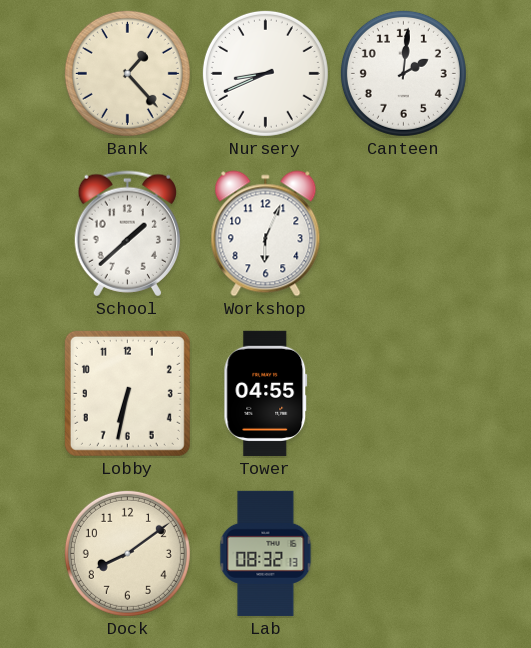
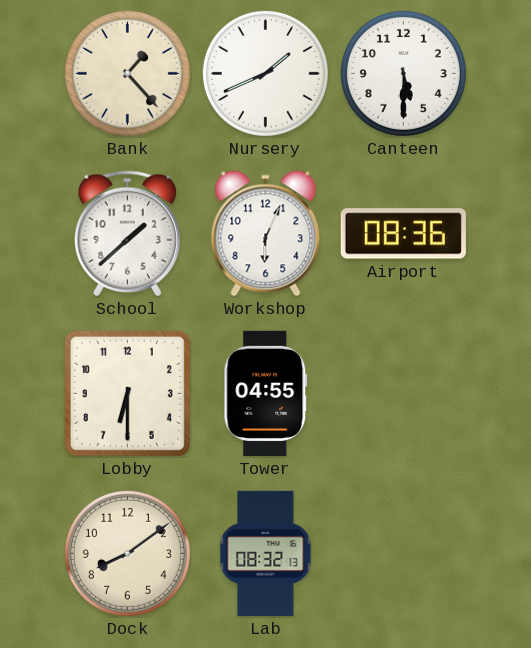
Nursery: 8:41 -> 1:41
Canteen: 2:01 -> 5:30
Airport: none -> 08:36
Lobby: 6:32 -> 6:30
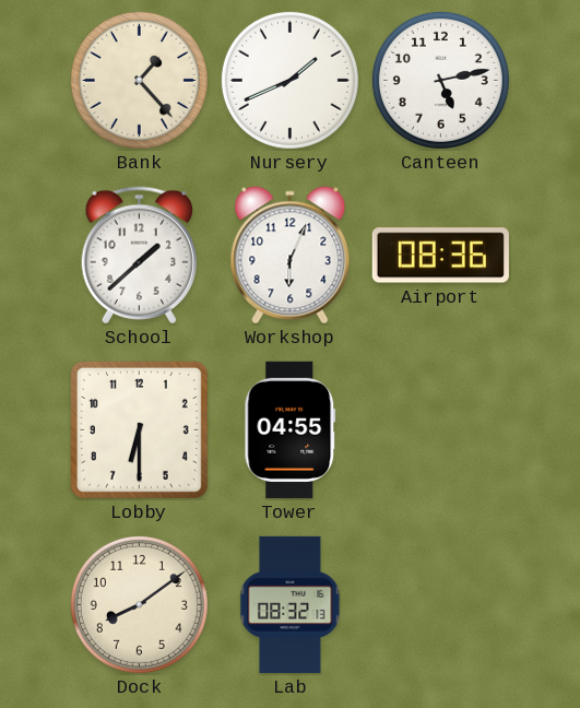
Canteen: 5:30 -> 5:13
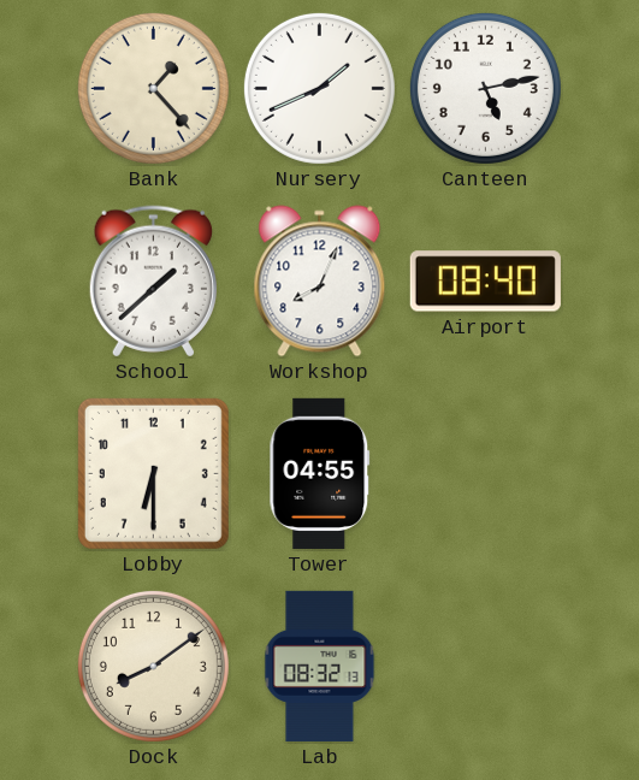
Workshop: 6:04 -> 8:04
Airport: 08:36 -> 08:40
